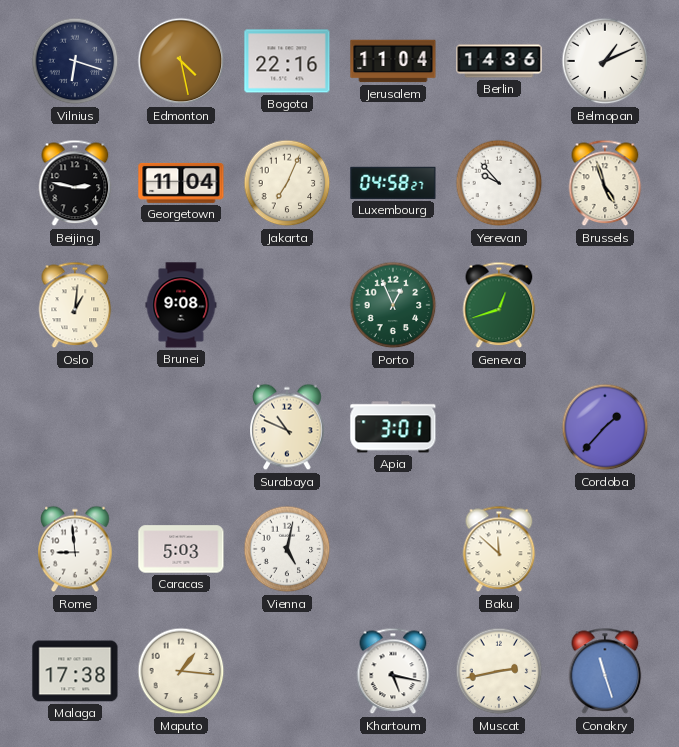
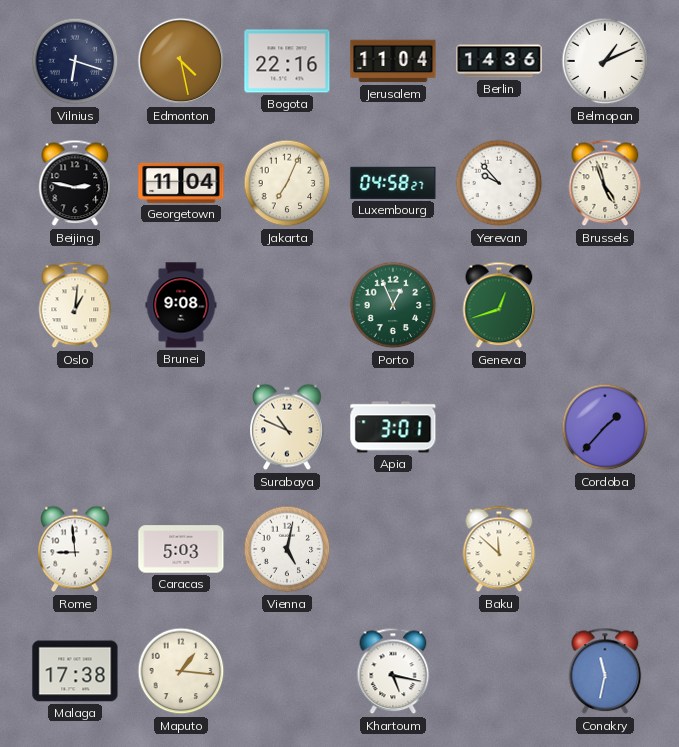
Muscat: 2:43 -> none
Conakry: 11:27 -> 11:32
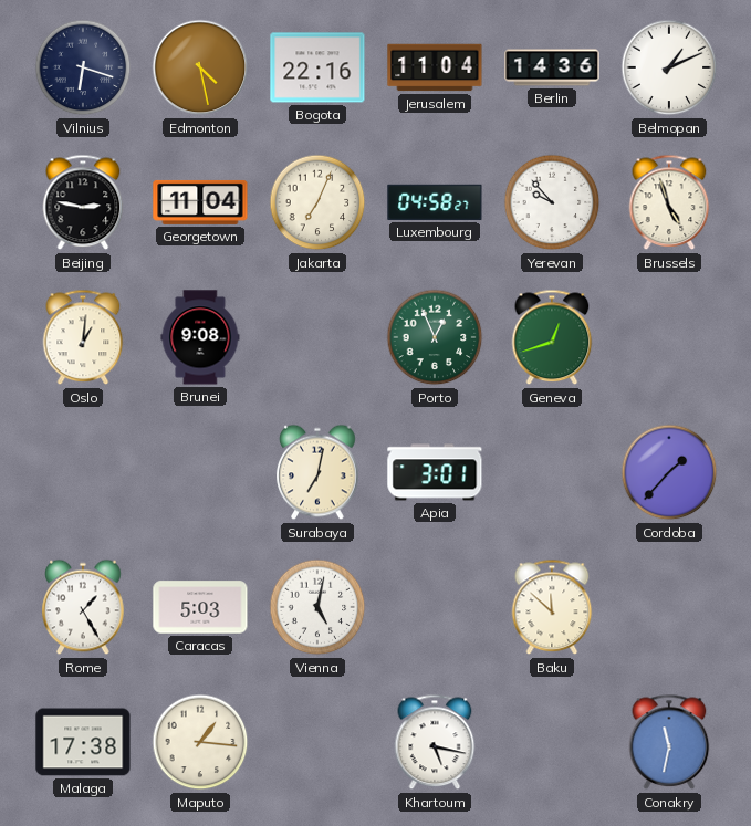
Surabaya: 10:49 -> 7:02
Rome: 8:59 -> 1:25
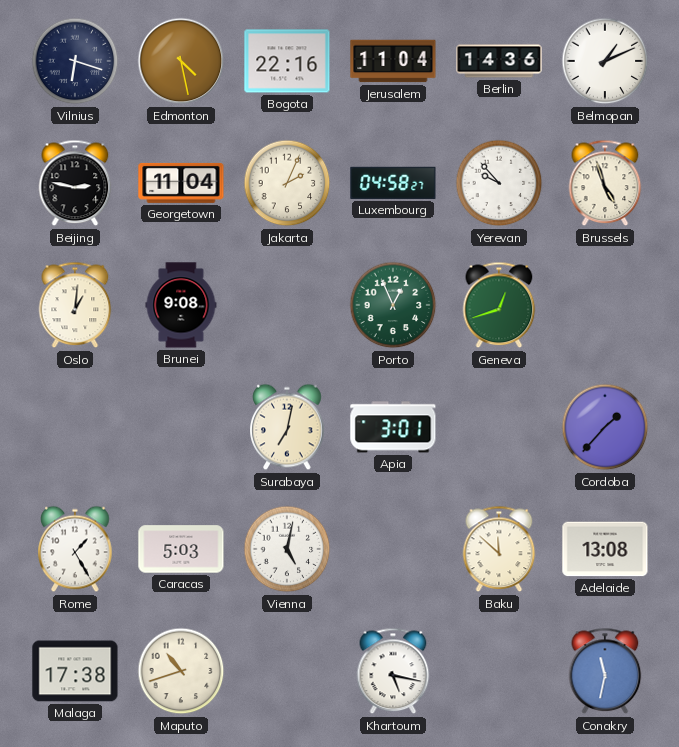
Jakarta: 7:04 -> 2:04
Adelaide: none -> 13:08
Maputo: 1:16 -> 10:42
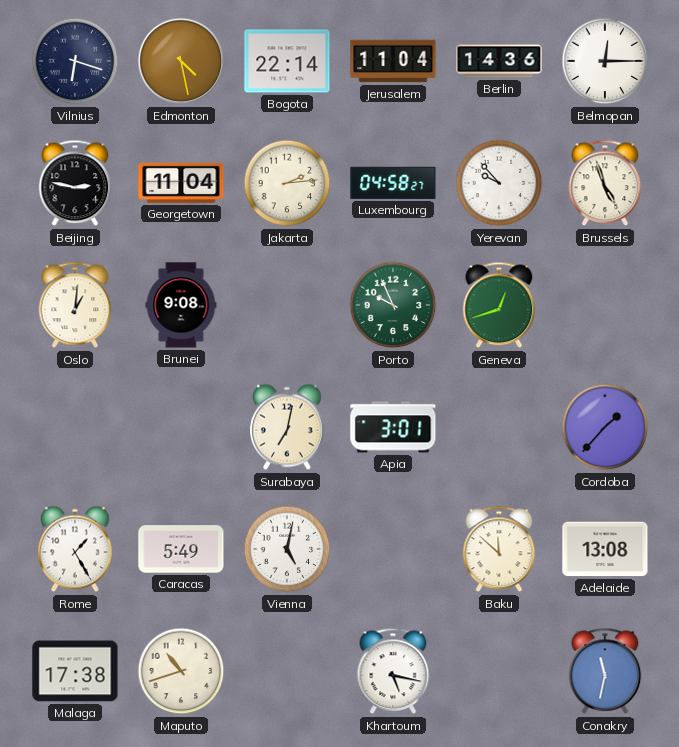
Bogota: 22:16 -> 22:14
Belmopan: 1:11 -> 12:15
Jakarta: 2:04 -> 2:14
Porto: 12:56 -> 9:56
Caracas: 5:03 -> 5:49
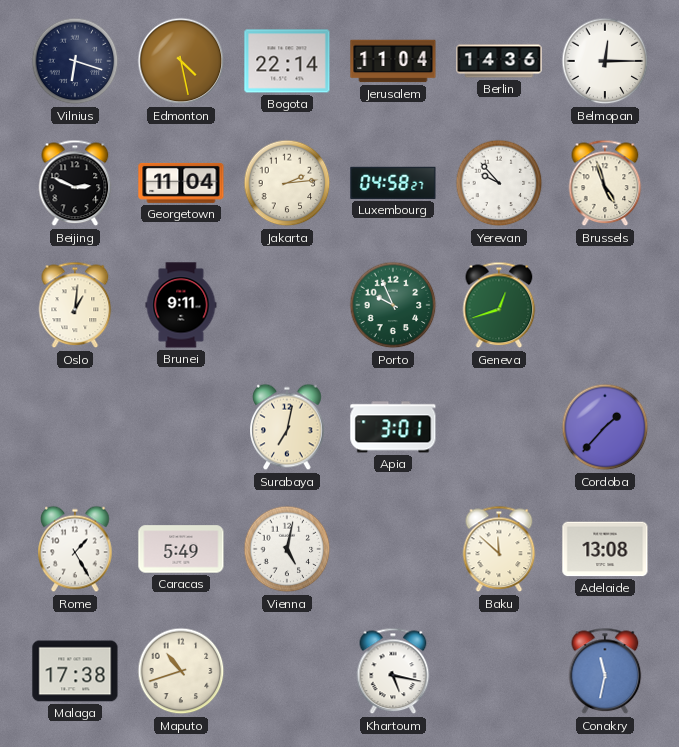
Beijing: 2:47 -> 2:49
Brunei: 9:08 -> 9:11
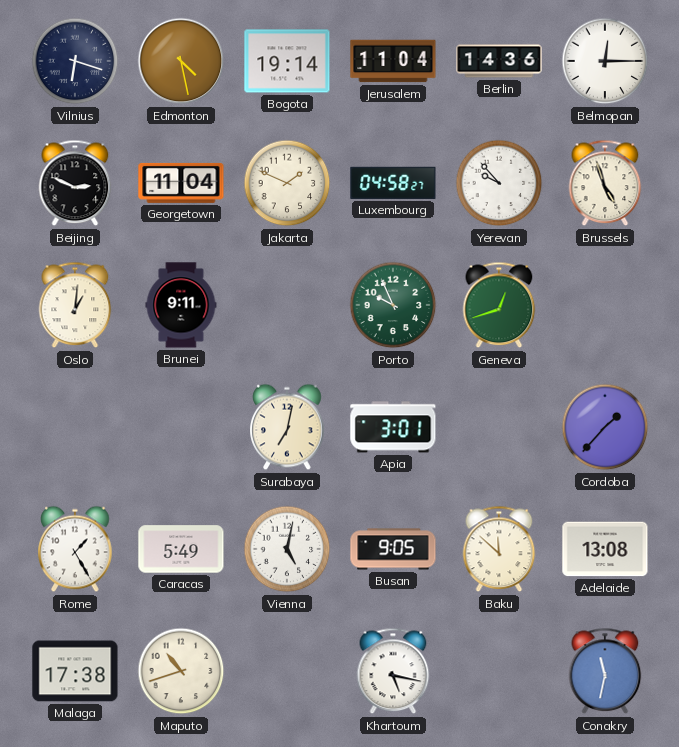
Bogota: 22:14 -> 19:14
Jakarta: 2:14 -> 1:49
Busan: none -> 9:05
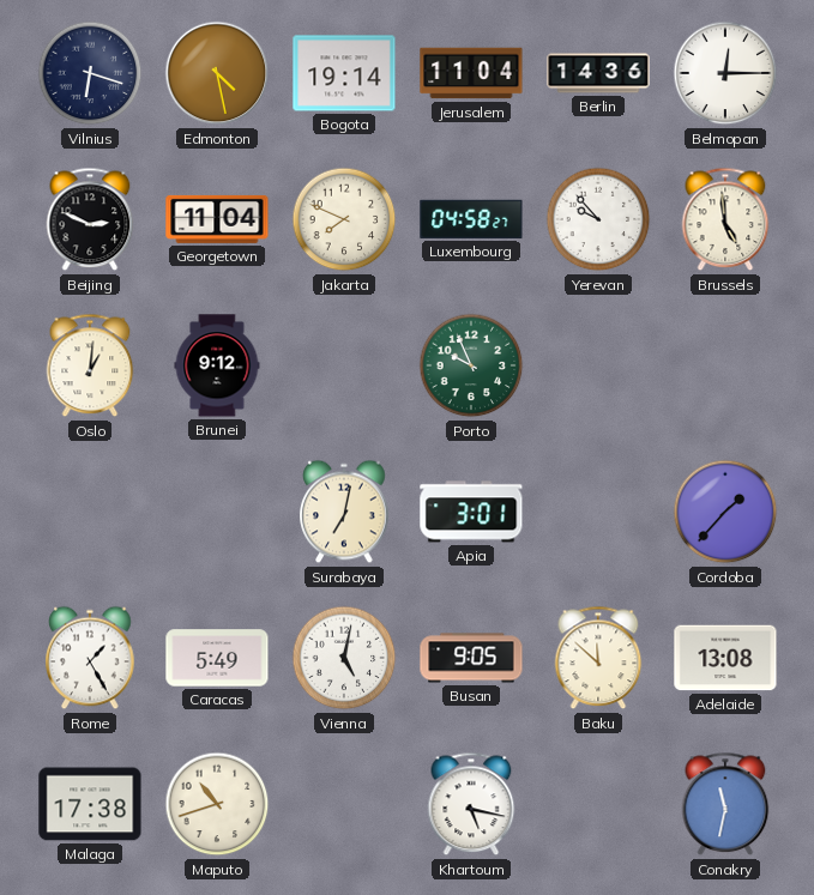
Jakarta: 1:49 -> 7:49
Brussels: 4:57 -> 4:59
Brunei: 9:11 -> 9:12
Geneva: 12:42 -> none
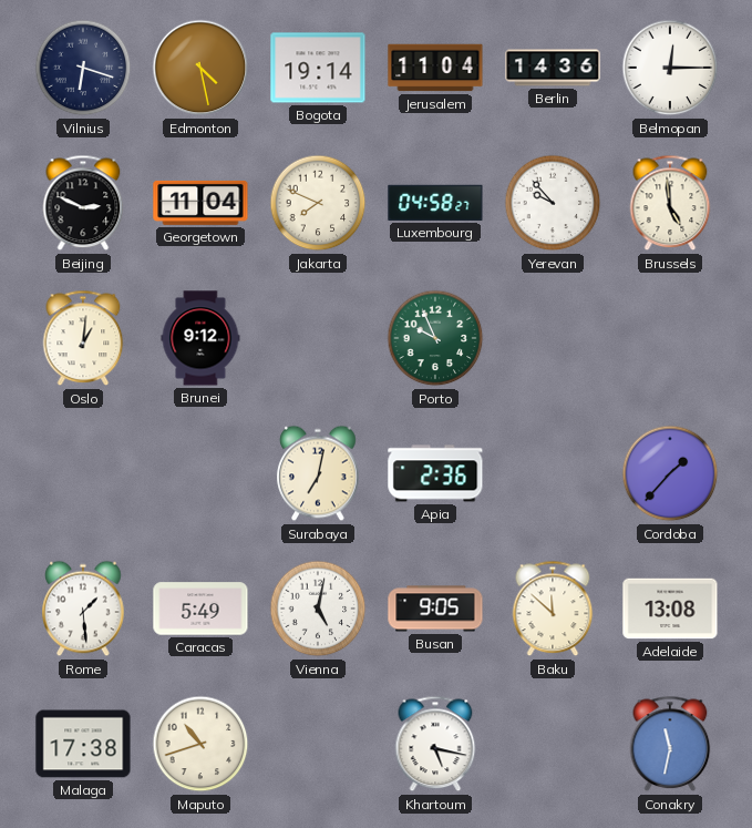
Apia: 3:01 -> 2:36
Rome: 1:25 -> 1:29
